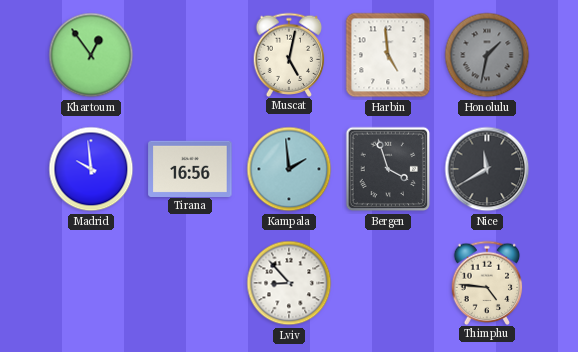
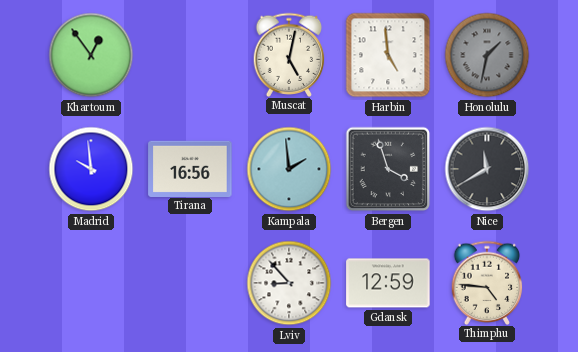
Gdansk: none -> 12:59
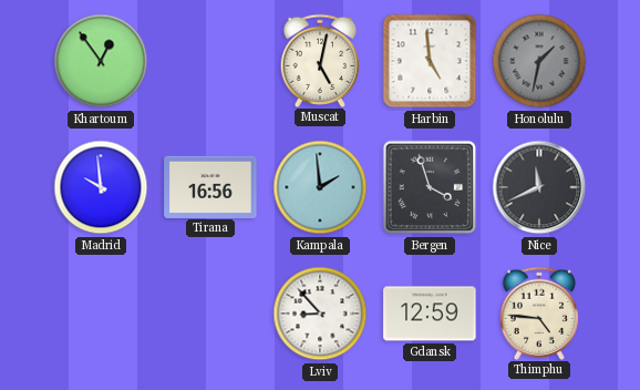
Nice: 11:40 -> 11:41
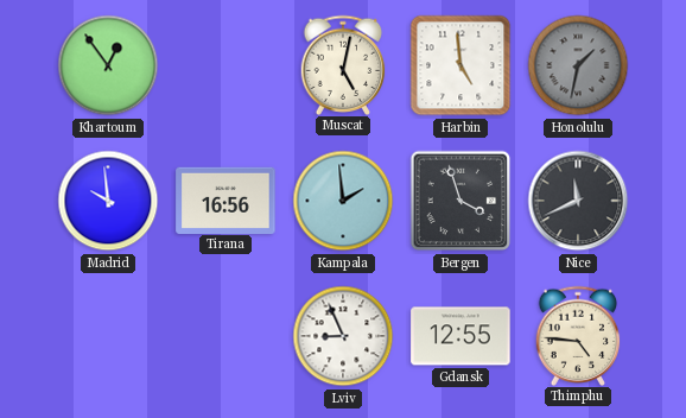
Lviv: 8:53 -> 8:56
Gdansk: 12:59 -> 12:55
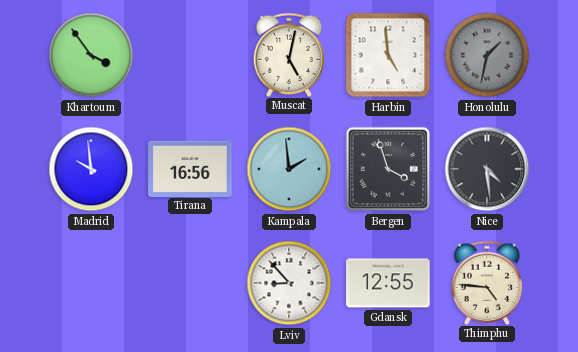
Khartoum: 12:54 -> 3:54
Nice: 11:41 -> 4:29
Lviv: 8:56 -> 8:53
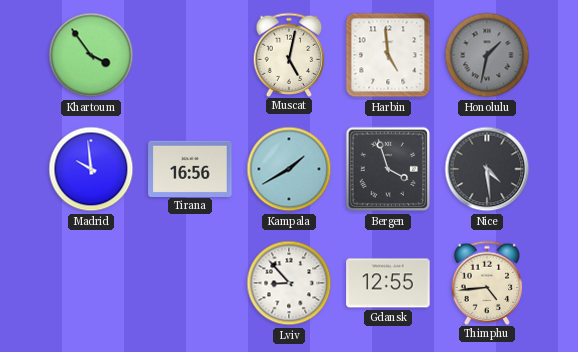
Kampala: 1:59 -> 1:40
Thimphu: 4:46 -> 4:44
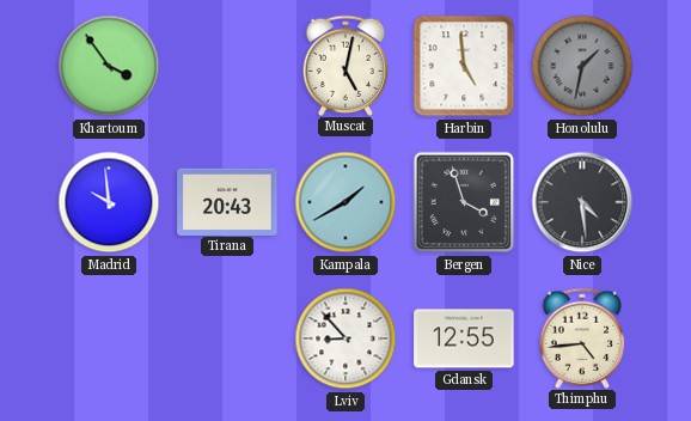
Tirana: 16:56 -> 20:43
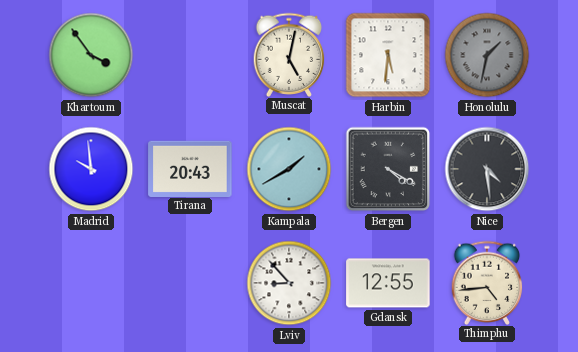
Harbin: 4:59 -> 5:31
Bergen: 3:57 -> 4:20
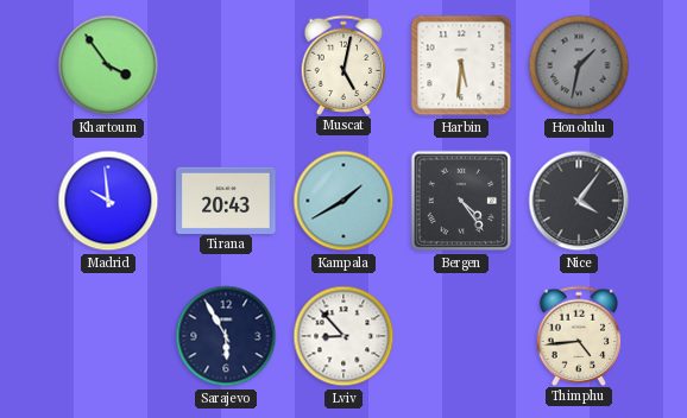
Bergen: 4:20 -> 4:24
Nice: 4:29 -> 4:06
Sarajevo: none -> 5:55
Gdansk: 12:55 -> none
